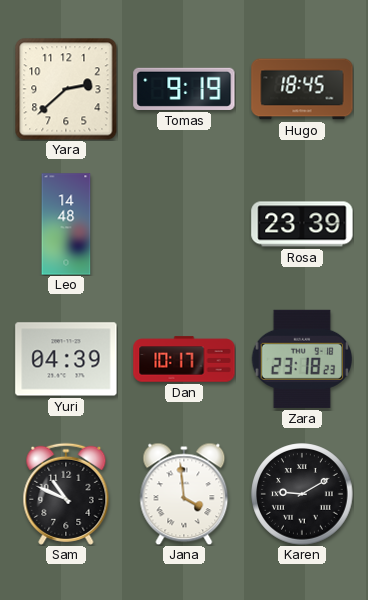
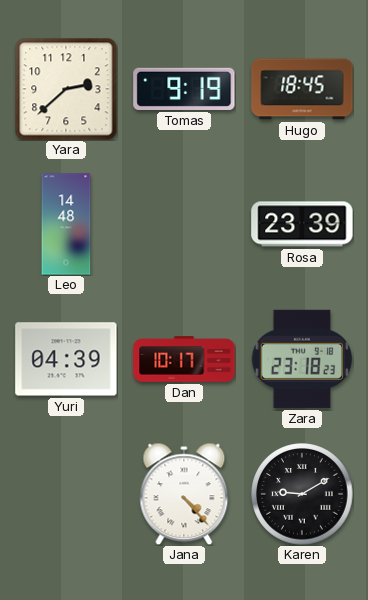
Sam: 10:49 -> none
Jana: 3:59 -> 4:23
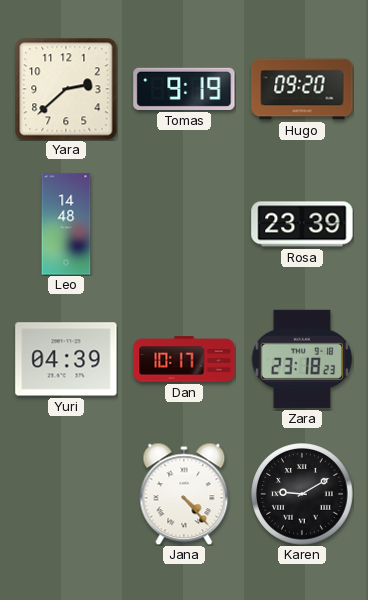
Hugo: 18:45 -> 09:20
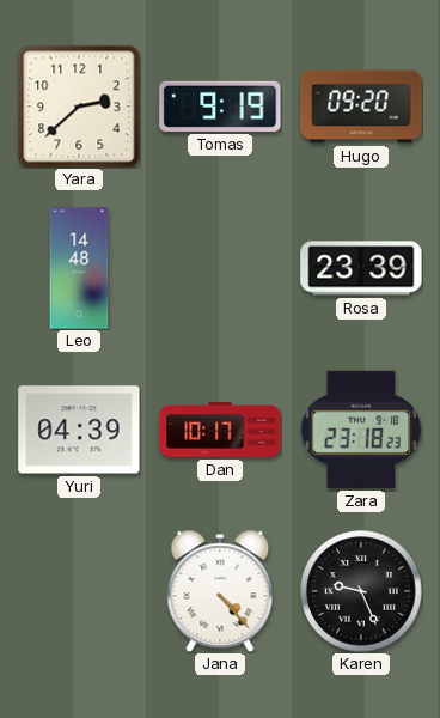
Karen: 9:10 -> 9:26
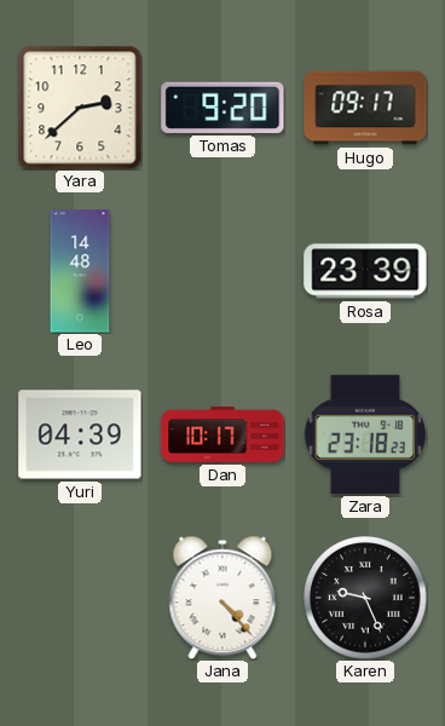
Tomas: 9:19 -> 9:20
Hugo: 09:20 -> 09:17
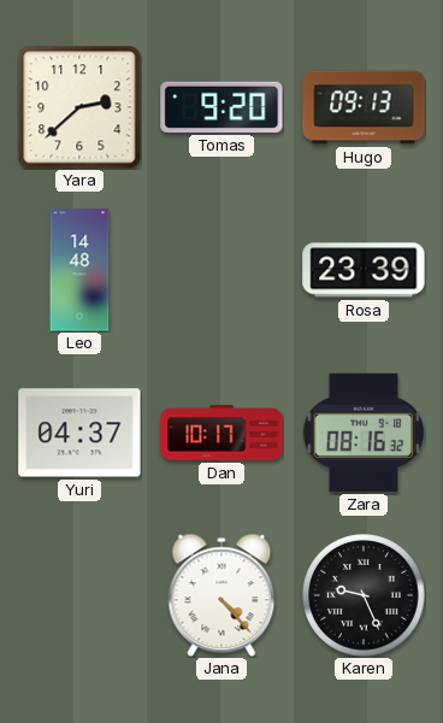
Hugo: 09:17 -> 09:13
Yuri: 04:39 -> 04:37
Zara: 23:18 -> 08:16
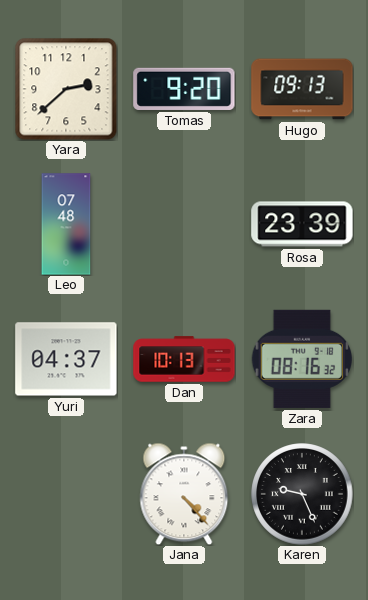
Leo: 14:48 -> 07:48
Dan: 10:17 -> 10:13
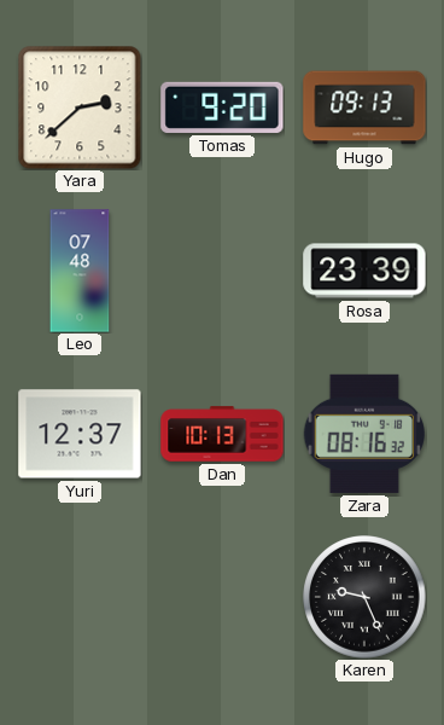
Yuri: 04:37 -> 12:37
Jana: 4:23 -> none
